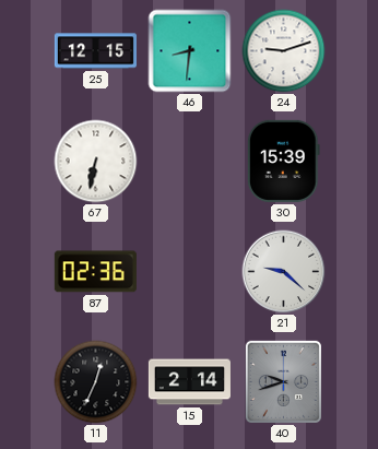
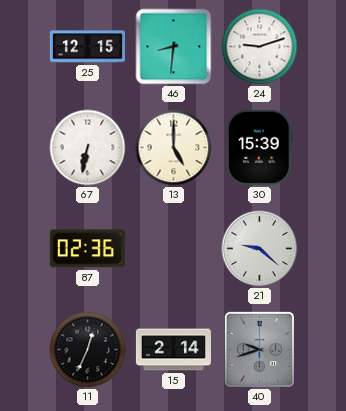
13: none -> 5:00
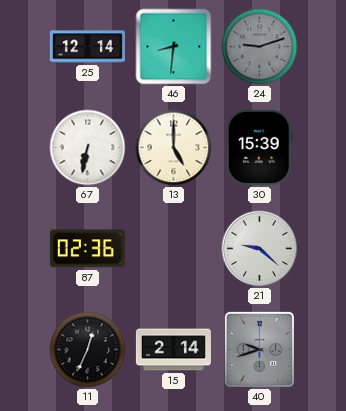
25: 12:15 -> 12:14
24 dial: white -> grey
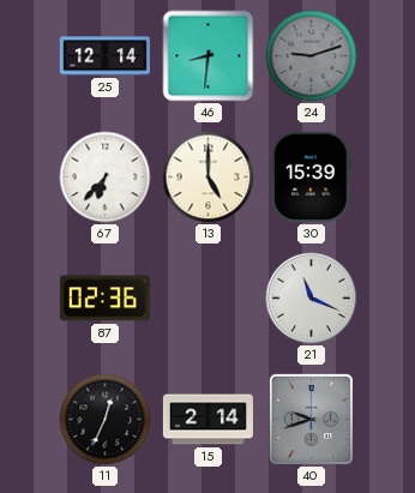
67: 6:32 -> 6:37
21: 9:22 -> 11:19
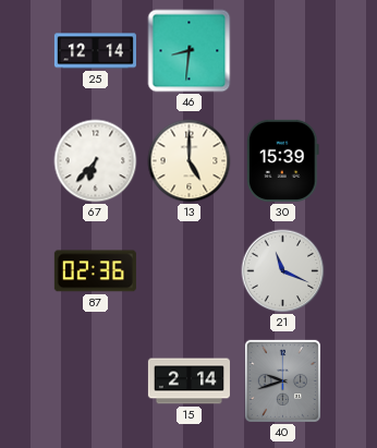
24: 9:12 -> none
11: 12:34 -> none
